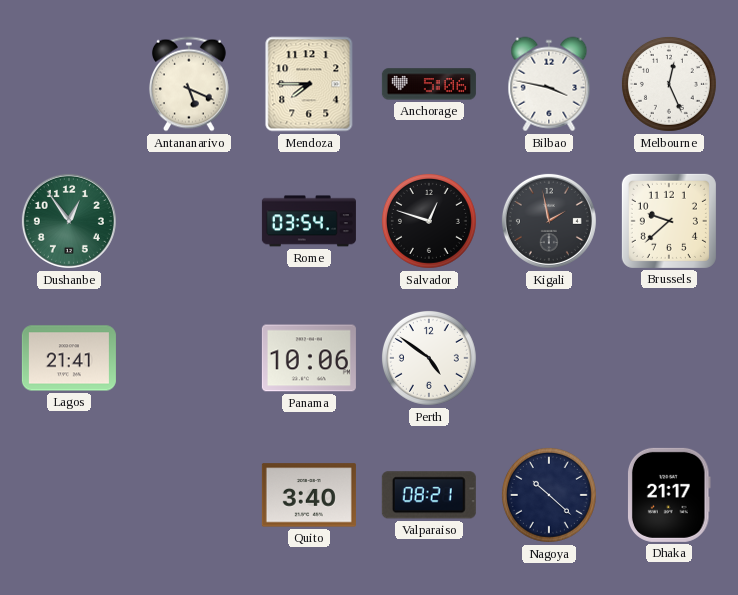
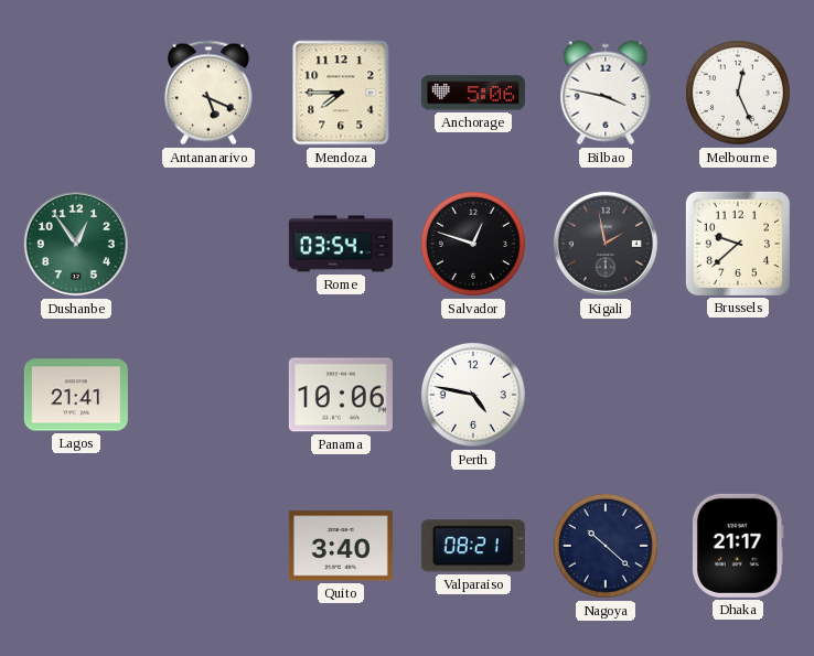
Perth: 4:51 -> 4:47
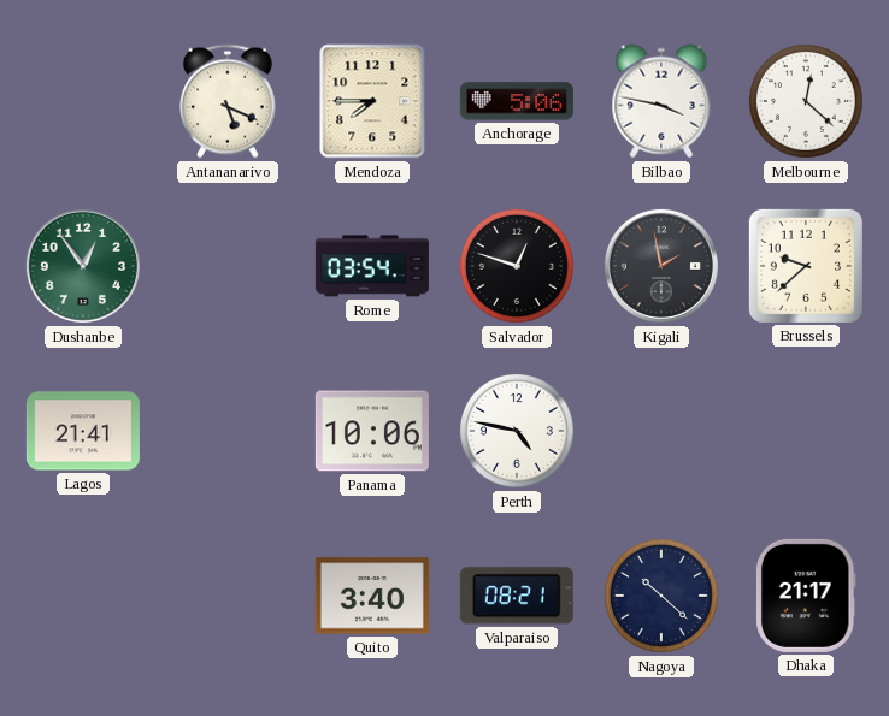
Melbourne: 12:26 -> 12:22
